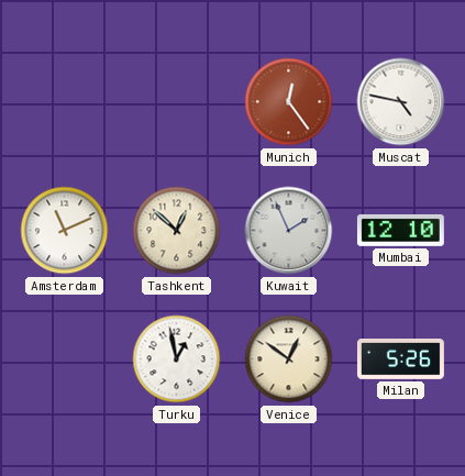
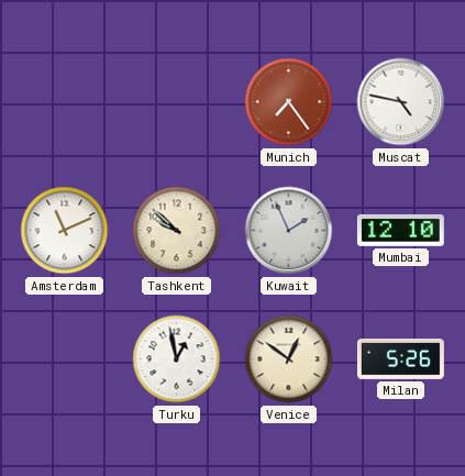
Munich: 12:24 -> 7:24
Tashkent: 12:52 -> 9:52
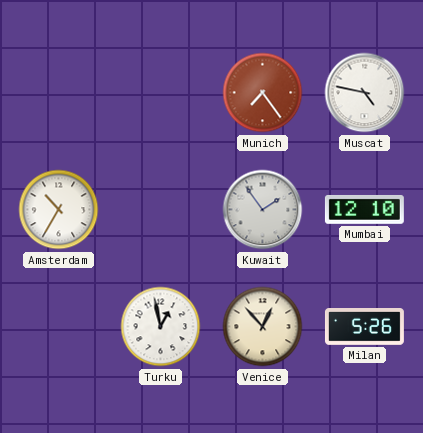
Amsterdam: 11:11 -> 10:35
Tashkent: 9:52 -> none
Kuwait: 1:56 -> 1:54
Venice: 12:51 -> 12:53
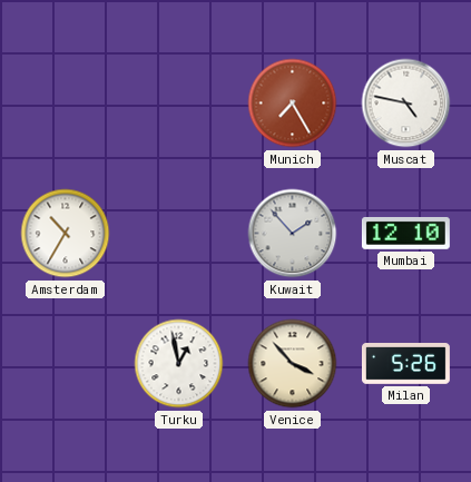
Munich: 7:24 -> 7:25
Kuwait: 1:54 -> 1:53
Venice: 12:53 -> 3:53
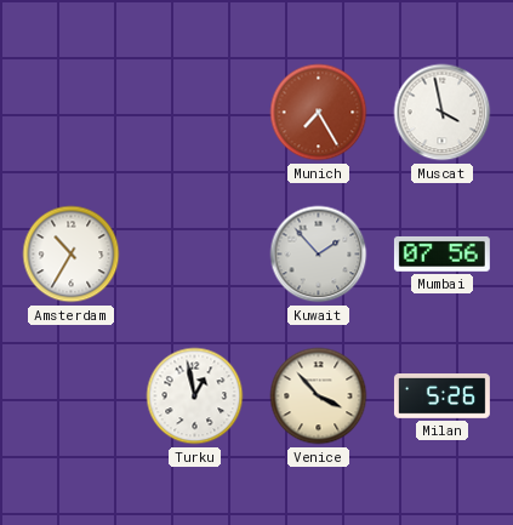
Muscat: 4:47 -> 3:58
Mumbai: 12:10 -> 07:56
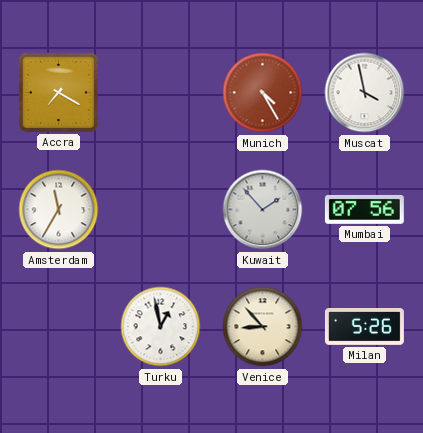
Accra: none -> 7:20
Munich: 7:25 -> 4:25
Amsterdam: 10:35 -> 11:35
Venice: 3:53 -> 8:53
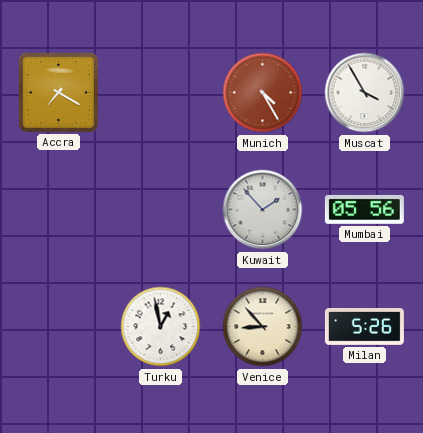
Muscat: 3:58 -> 3:55
Amsterdam: 11:35 -> none
Mumbai: 07:56 -> 05:56
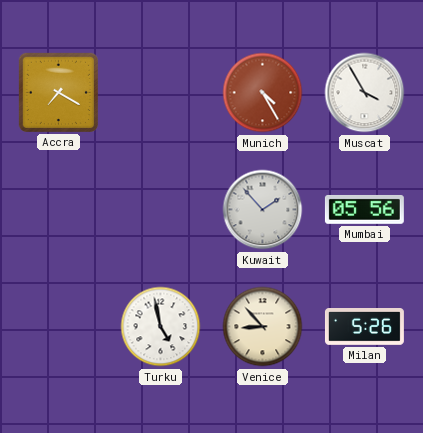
Turku: 12:58 -> 4:58
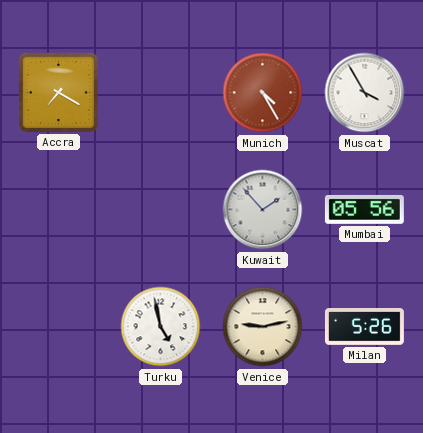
Venice: 8:53 -> 9:13
